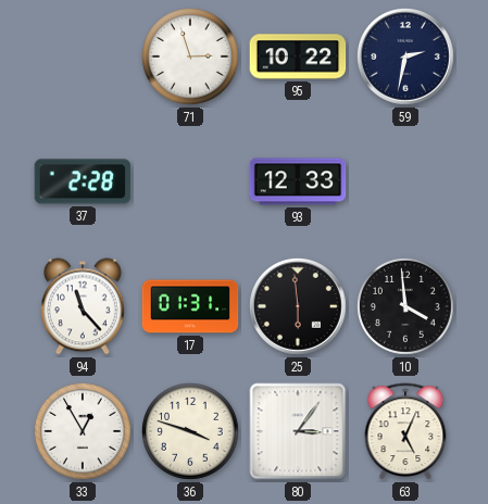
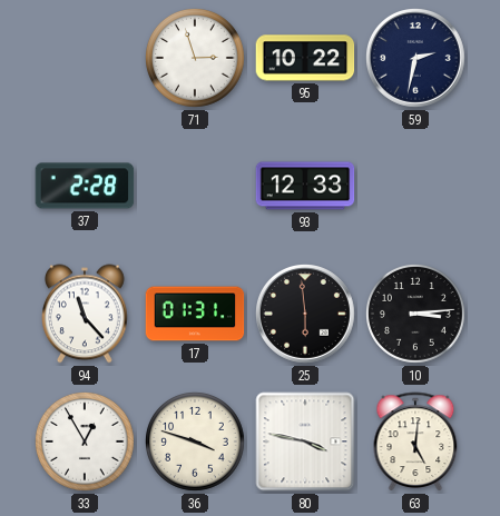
10: 3:59 -> 3:14
80: 3:06 -> 3:47
63: 5:04 -> 5:01
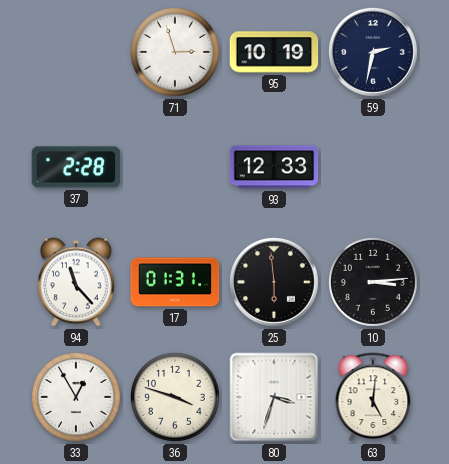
95: 10:22 -> 10:19
80: 3:47 -> 3:33
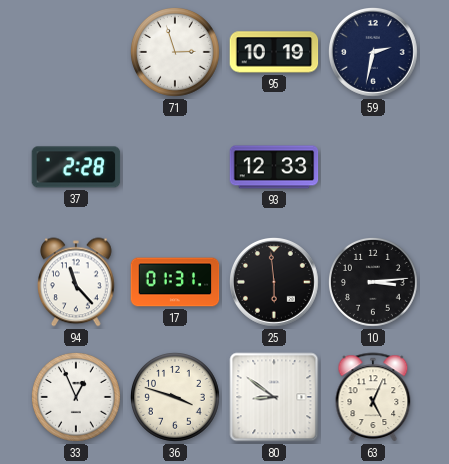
33: 12:55 -> 12:56
80: 3:33 -> 8:51
63: 5:01 -> 5:04
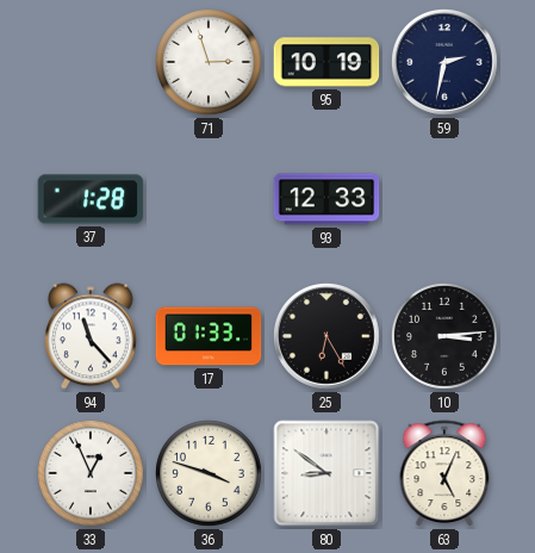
37: 2:28 -> 1:28
17: 01:31 -> 01:33
25: 5:59 -> 6:25
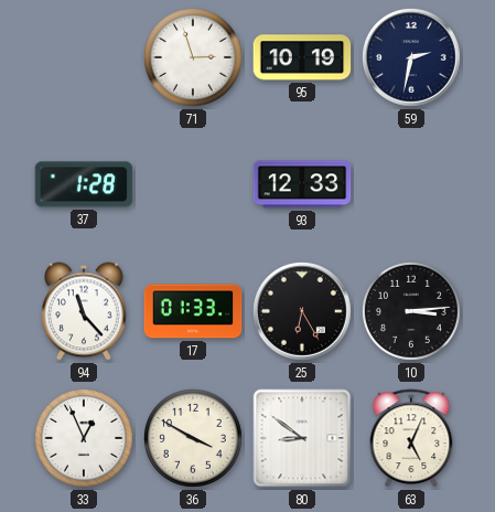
36: 3:48 -> 3:50
